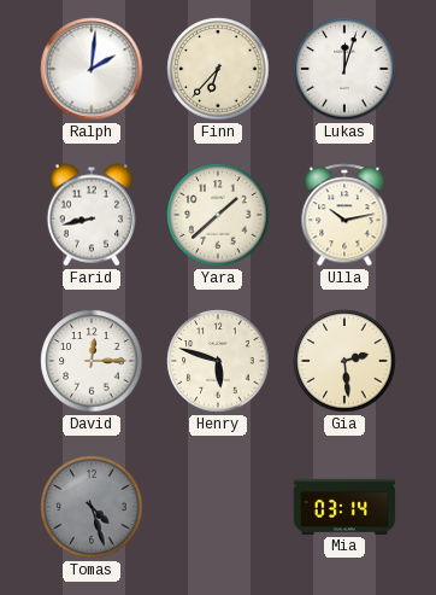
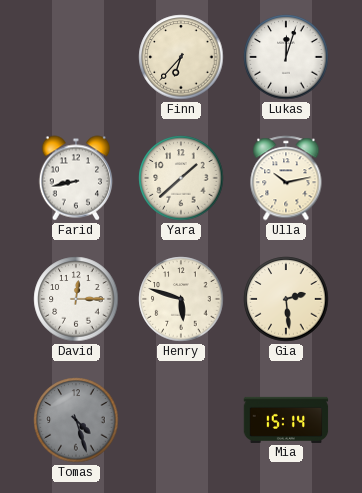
Ralph: 2:01 -> none
Mia: 03:14 -> 15:14
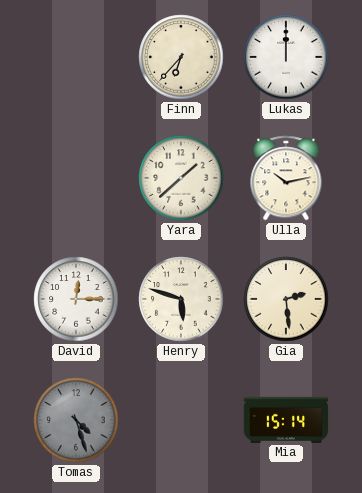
Lukas: 12:03 -> 12:00
Farid: 8:43 -> none
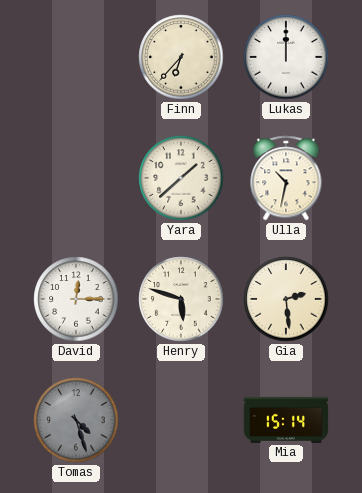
Ulla: 10:13 -> 10:32
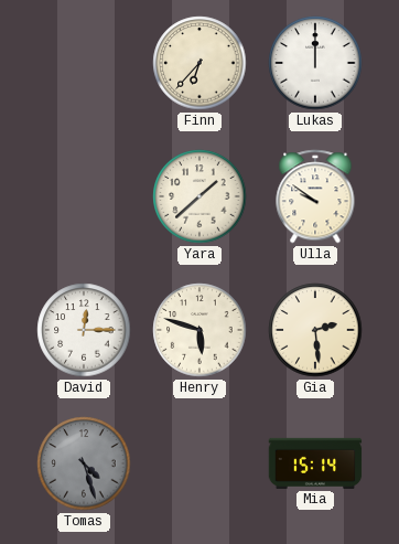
Ulla: 10:32 -> 9:51
